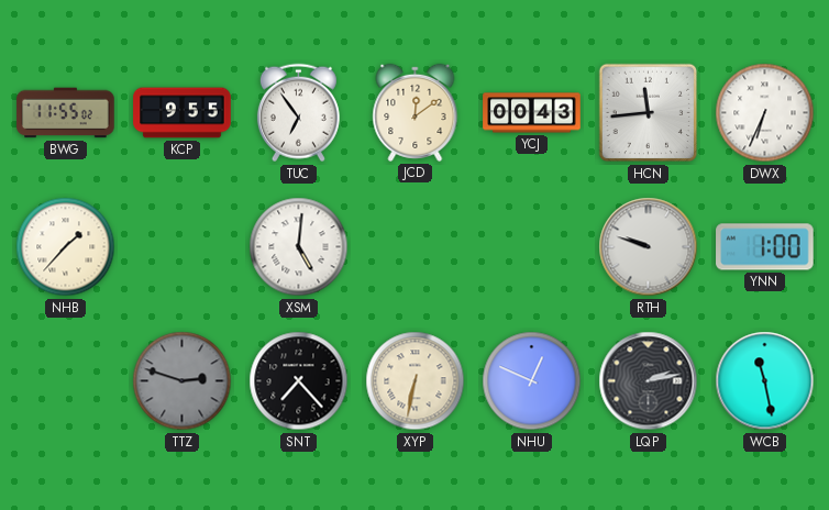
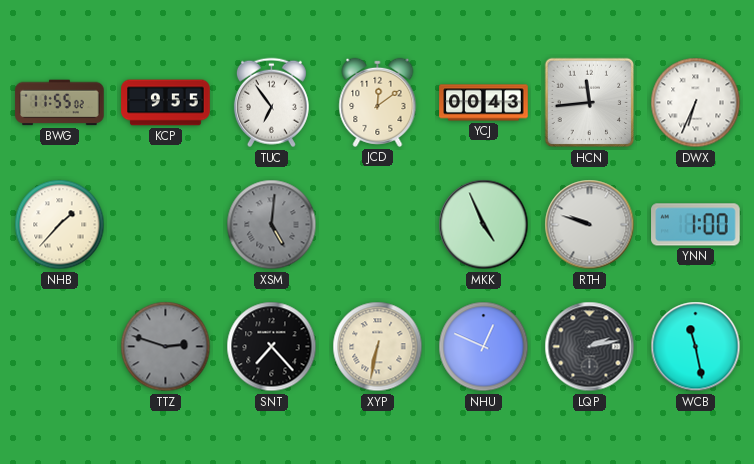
XSM dial: white -> grey
MKK: none -> 4:56
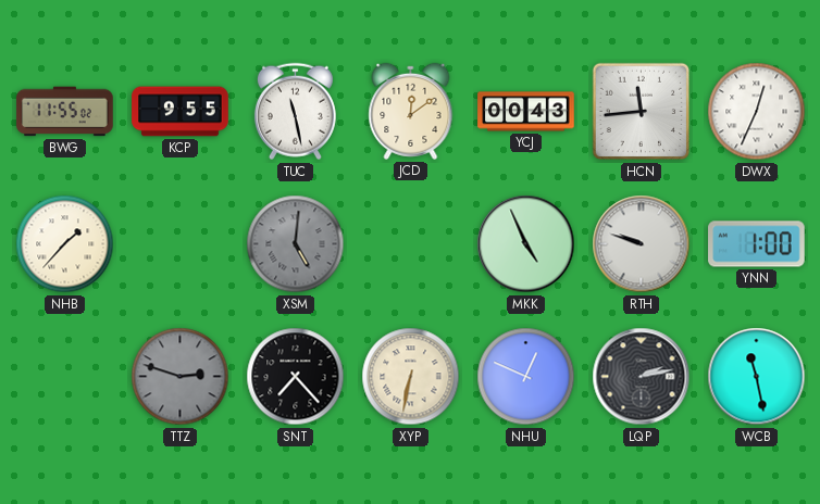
TUC: 6:54 -> 11:28
DWX: 6:34 -> 12:34
